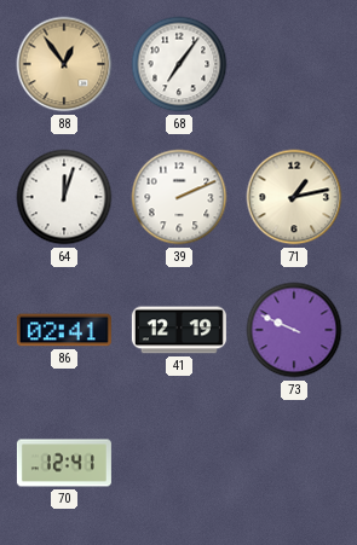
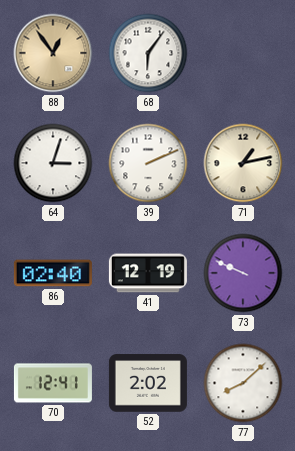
68: 7:06 -> 6:06
64: 12:03 -> 3:03
86: 02:41 -> 02:40
52: none -> 2:02
77: none -> 8:08
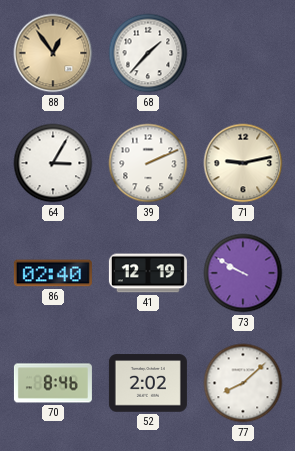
68: 6:06 -> 1:37
64: 3:03 -> 3:05
71: 1:13 -> 9:13
73: 9:49 -> 9:50
70: 12:41 -> 8:46
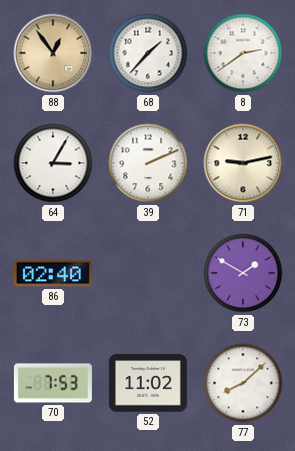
8: none -> 2:39
41: 12:19 -> none
73: 9:50 -> 1:50
70: 8:46 -> 7:53
52: 2:02 -> 11:02
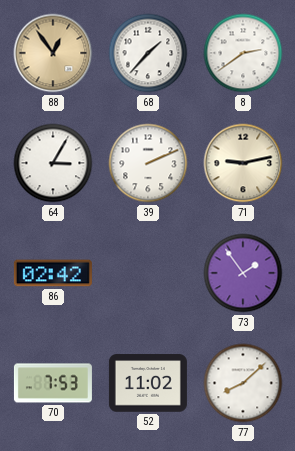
86: 02:40 -> 02:42
73: 1:50 -> 1:54
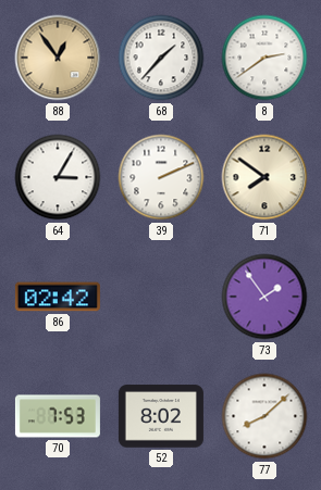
71: 9:13 -> 7:51
52: 11:02 -> 8:02
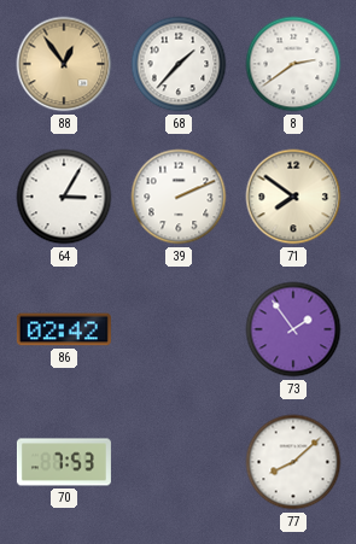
52: 8:02 -> none
